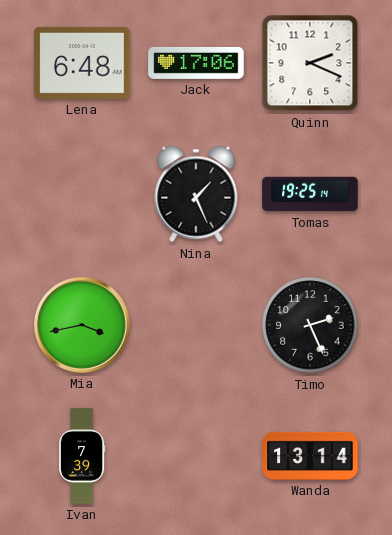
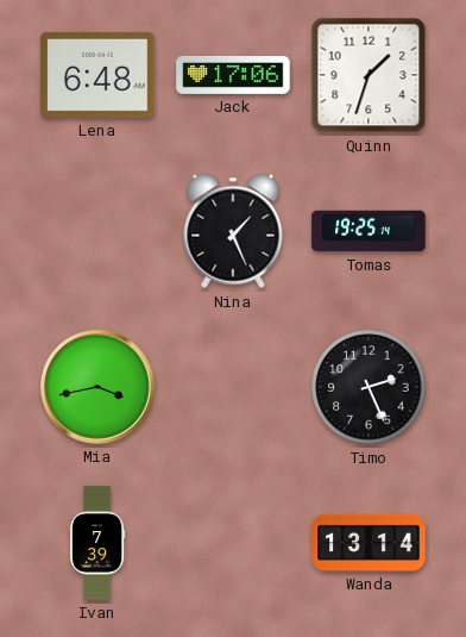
Quinn: 2:19 -> 1:33
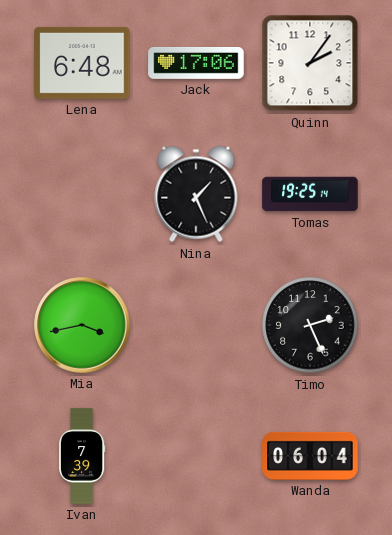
Quinn: 1:33 -> 2:06
Wanda: 13:14 -> 06:04
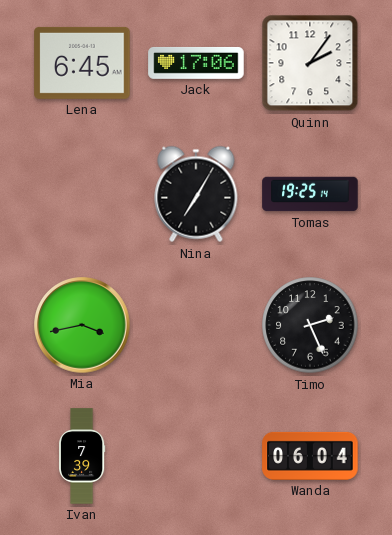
Lena: 6:48 -> 6:45
Nina: 1:26 -> 7:05
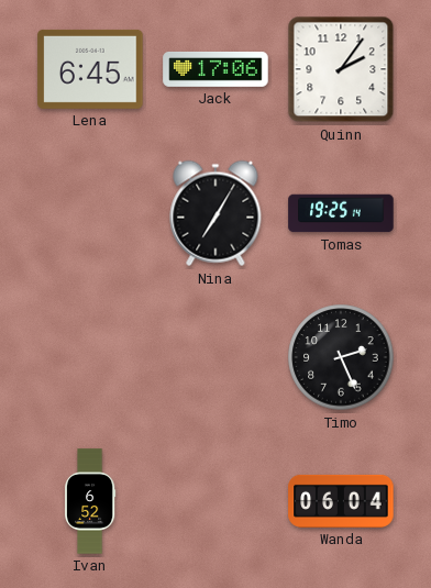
Mia: 3:43 -> none
Ivan: 7:39 -> 6:52
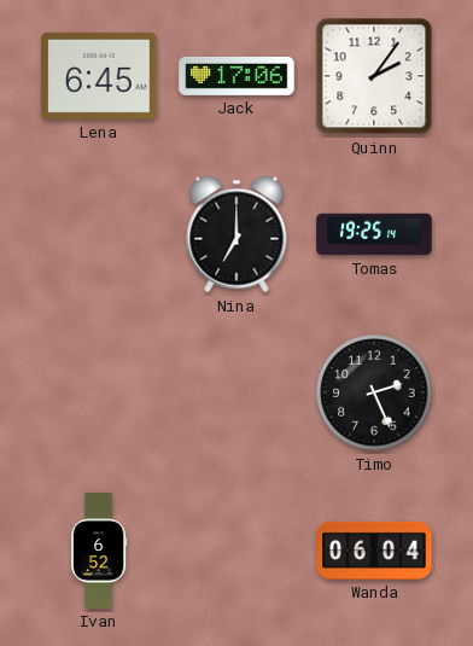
Nina: 7:05 -> 7:00
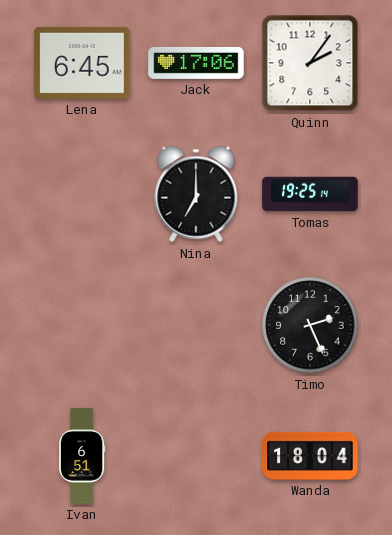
Ivan: 6:52 -> 6:51
Wanda: 06:04 -> 18:04
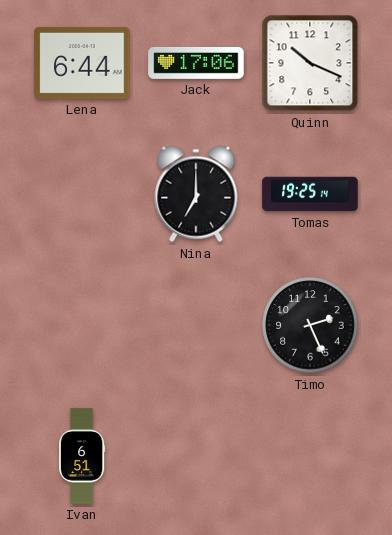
Lena: 6:45 -> 6:44
Quinn: 2:06 -> 10:19
Wanda: 18:04 -> none
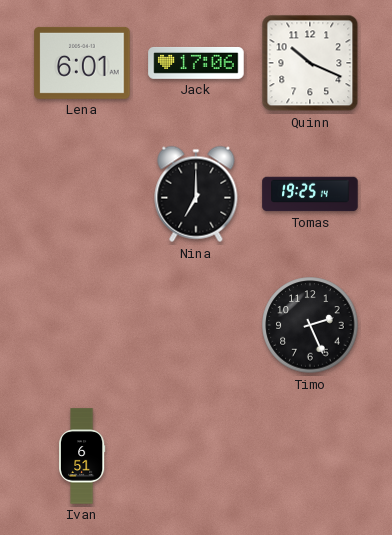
Lena: 6:44 -> 6:01
